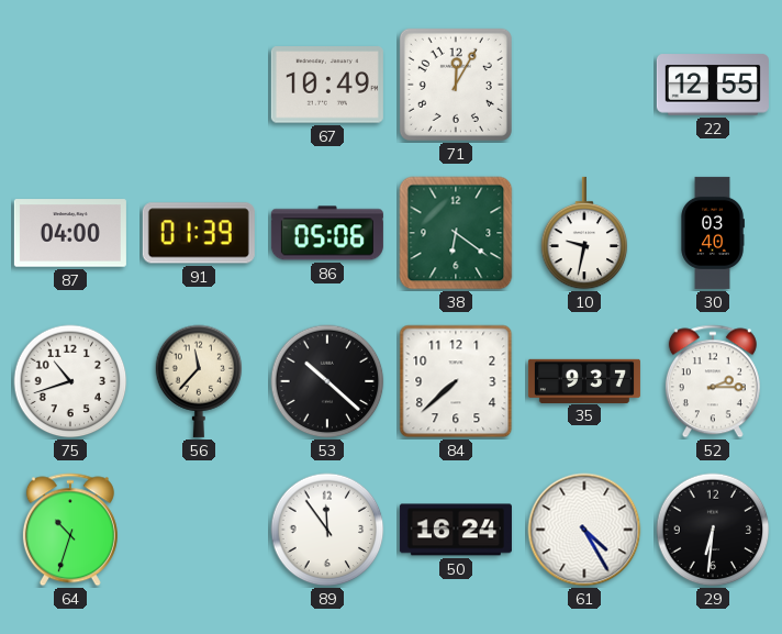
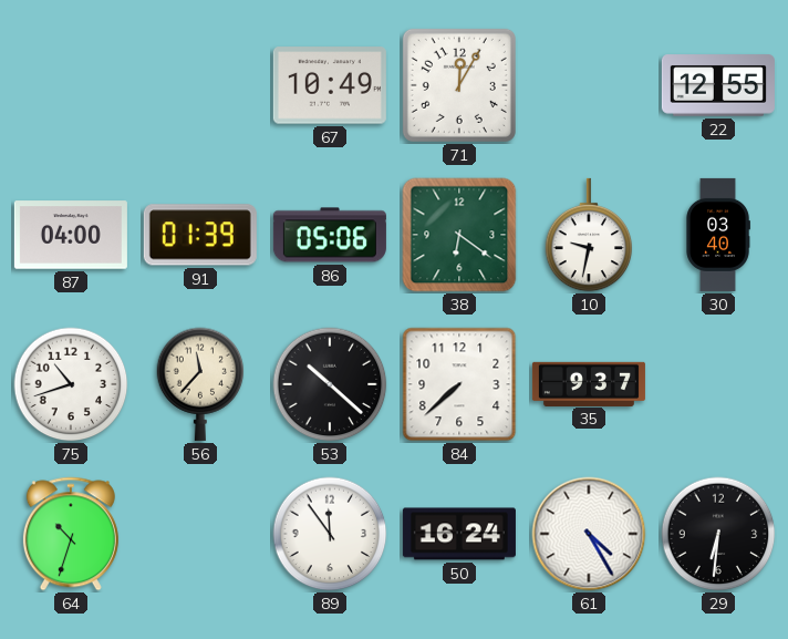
52: 2:15 -> none
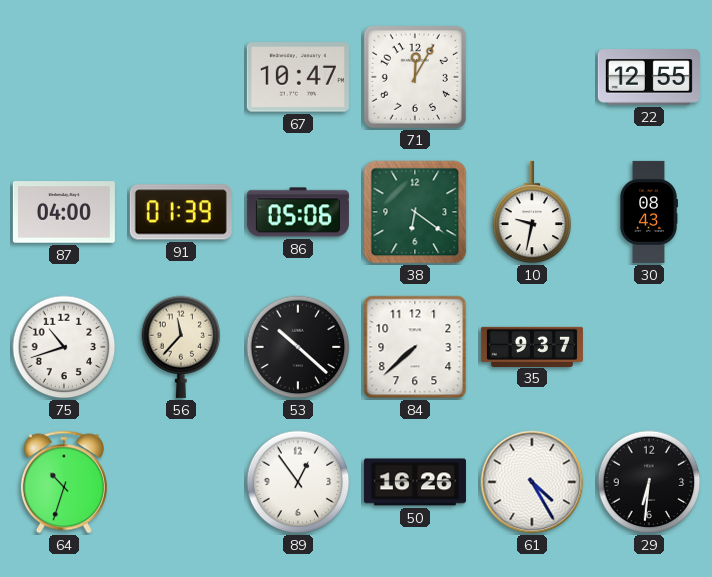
67: 10:49 -> 10:47
30: 03:40 -> 08:43
89: 11:54 -> 12:54
50: 16:24 -> 16:26
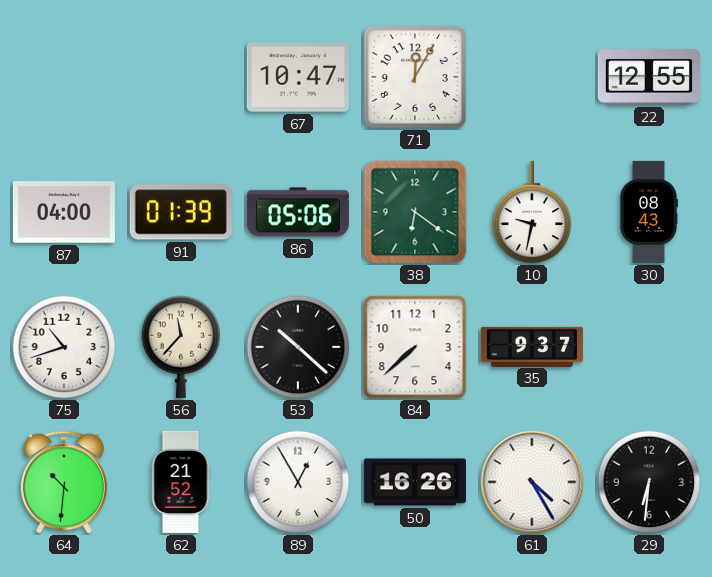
64: 10:33 -> 10:31
62: none -> 21:52
89: 12:54 -> 12:55
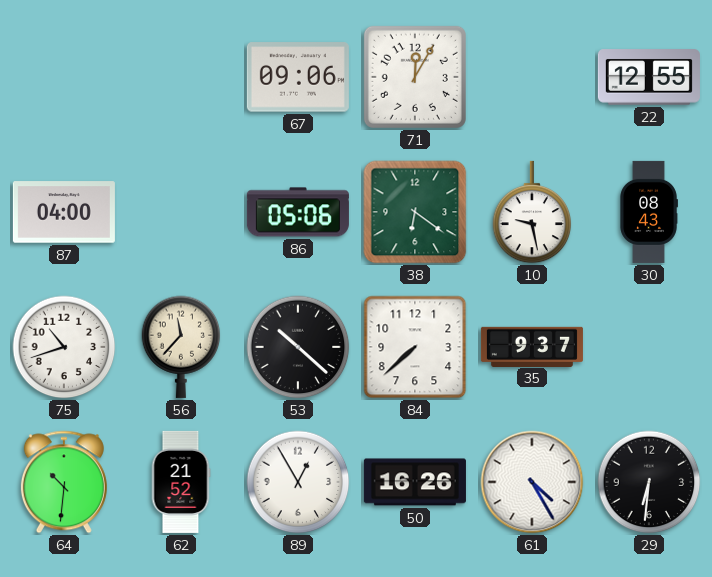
67: 10:47 -> 09:06
91: 01:39 -> none
10: 9:32 -> 9:28
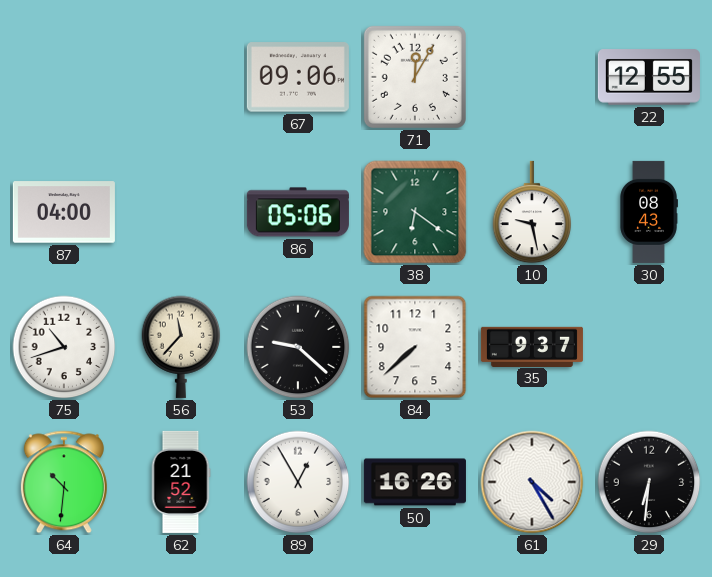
53: 10:22 -> 9:22
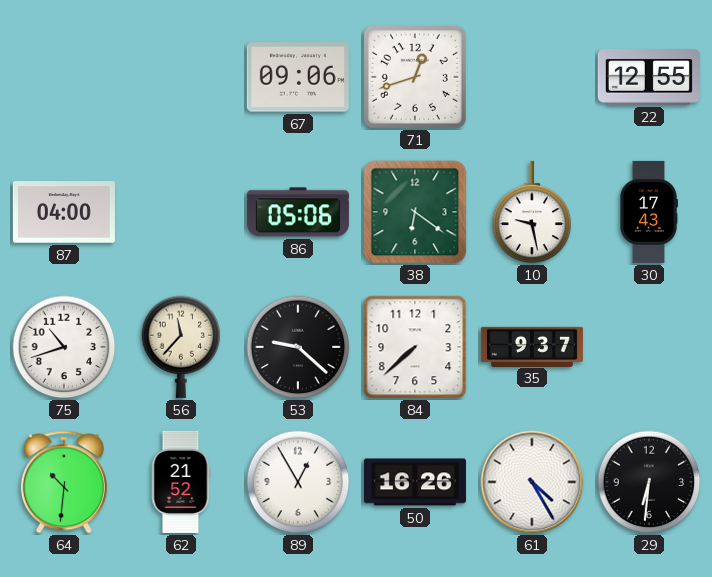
71: 12:05 -> 12:42
30: 08:43 -> 17:43
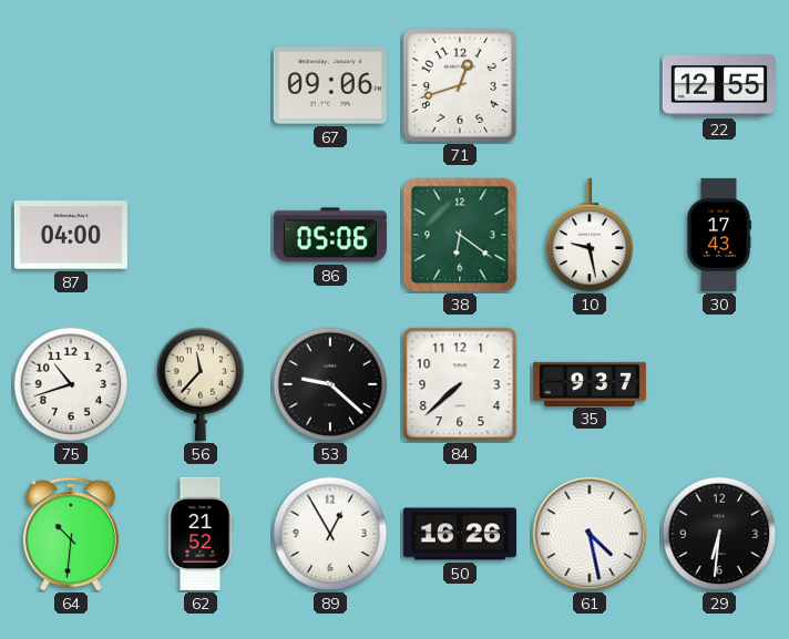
61: 4:25 -> 4:28
